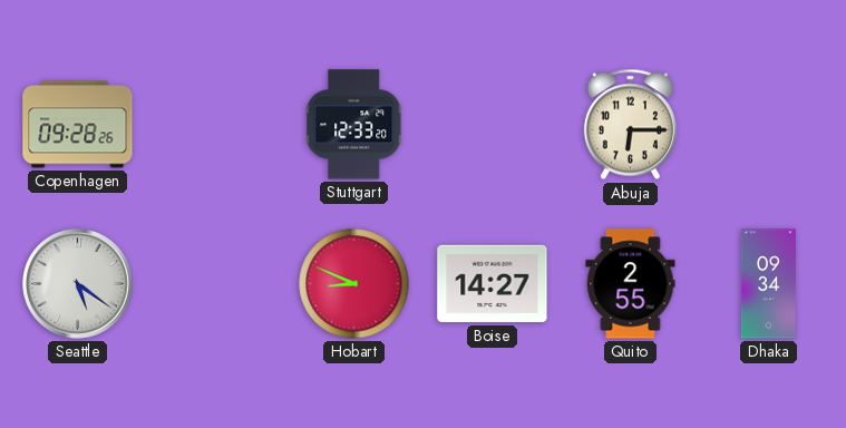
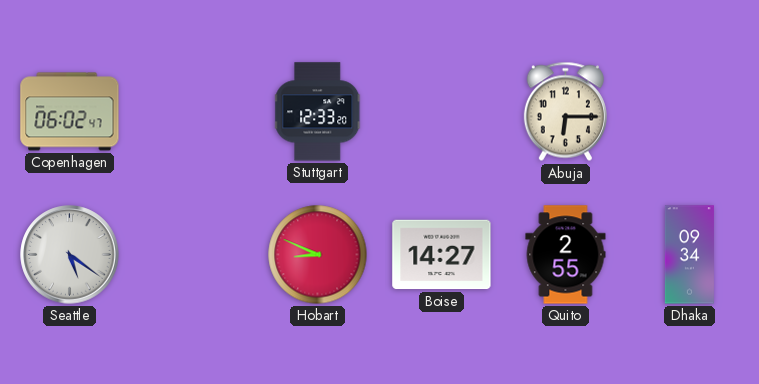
Copenhagen: 09:28 -> 06:02
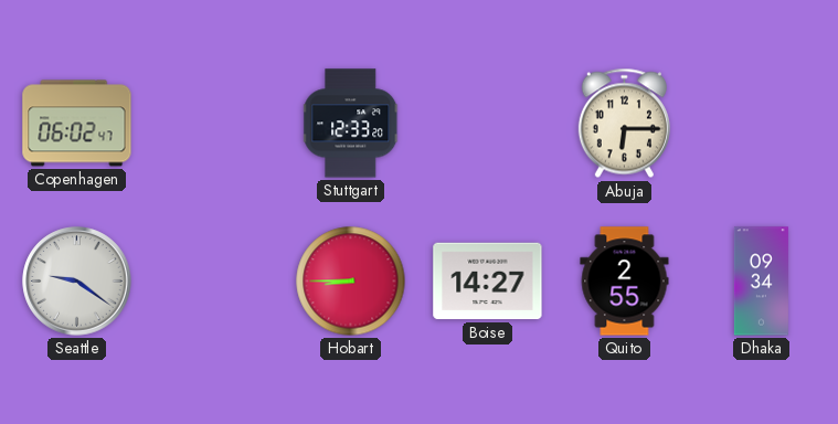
Seattle: 5:21 -> 9:21
Hobart: 8:49 -> 8:45
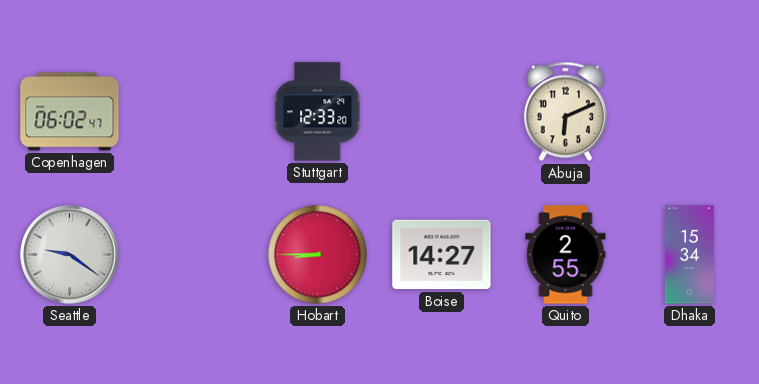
Abuja: 6:15 -> 6:11
Dhaka: 09:34 -> 15:34
